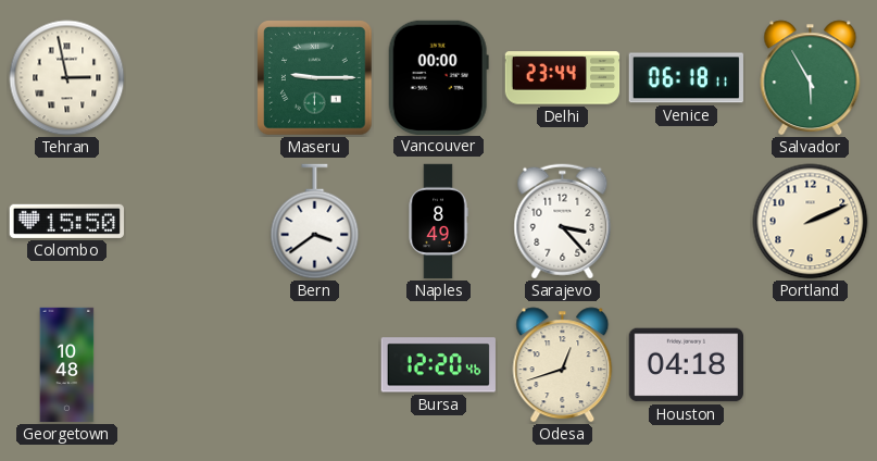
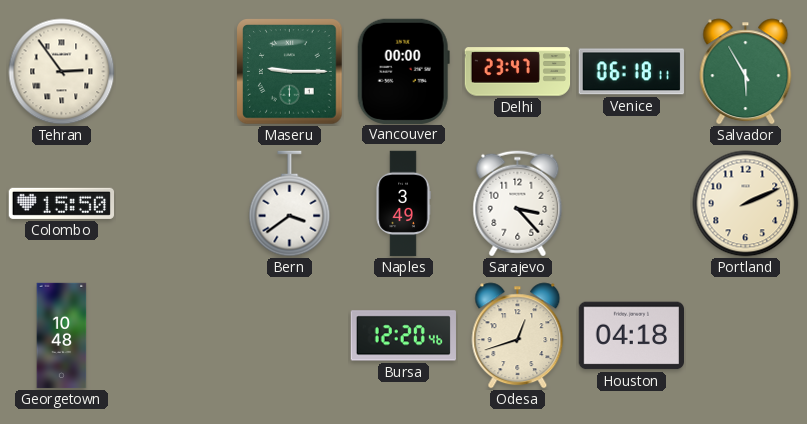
Tehran: 2:58 -> 2:54
Delhi: 23:44 -> 23:47
Naples: 8:49 -> 3:49
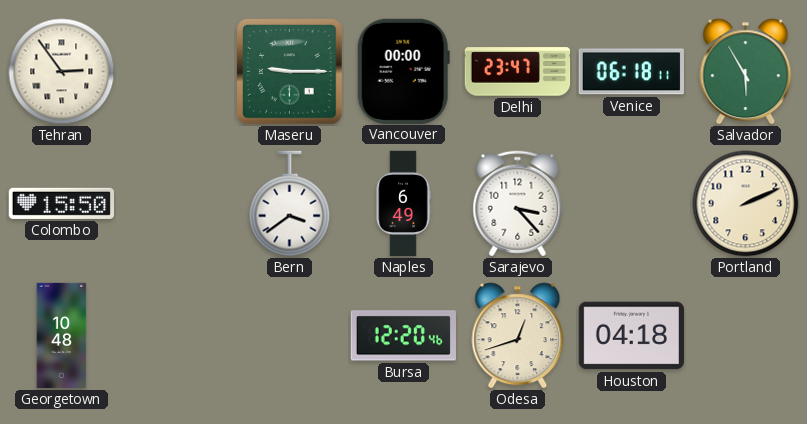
Naples: 3:49 -> 6:49
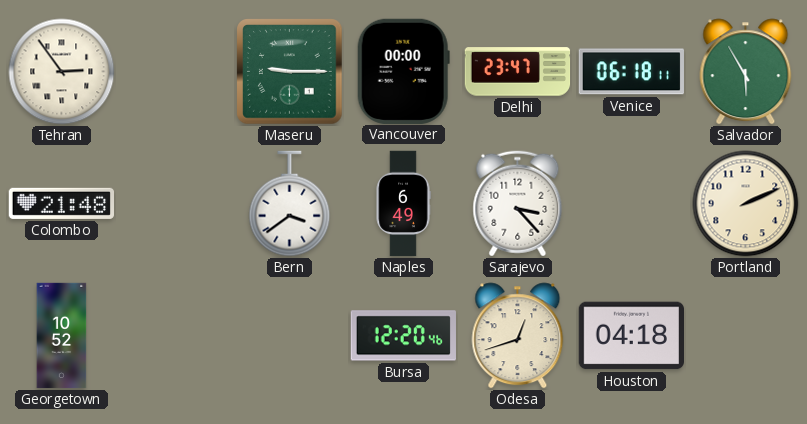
Colombo: 15:50 -> 21:48
Georgetown: 10:48 -> 10:52
